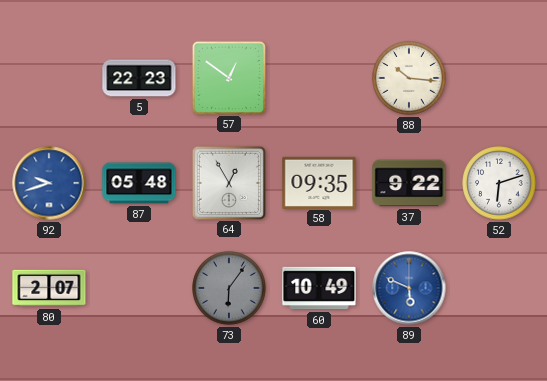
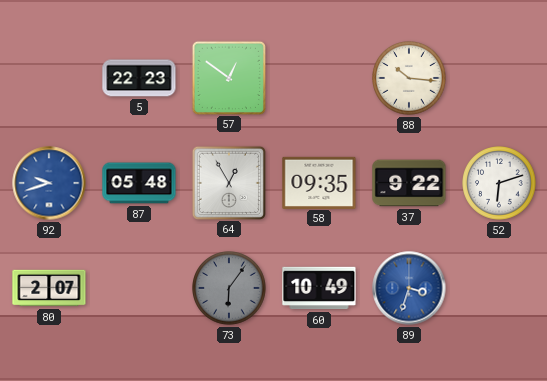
89: 5:49 -> 3:33
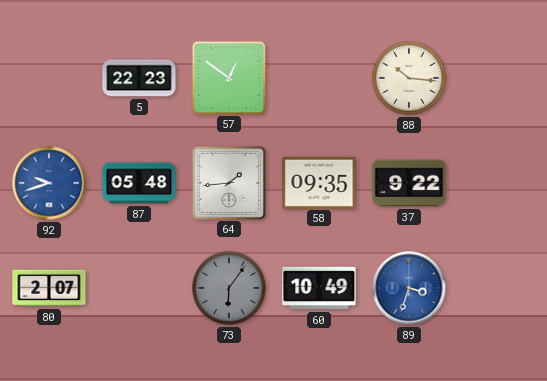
64: 12:55 -> 1:44
52: 6:12 -> none
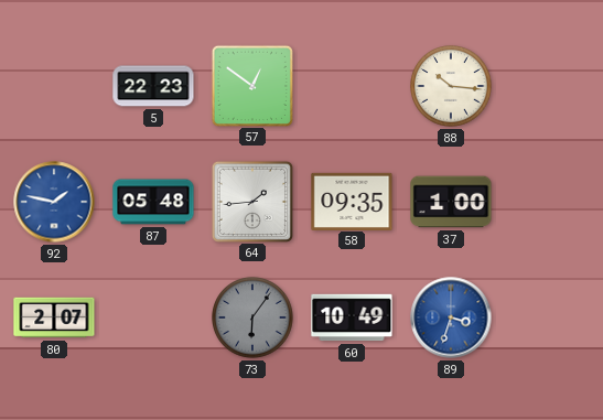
92: 9:42 -> 1:47
37: 9:22 -> 1:00
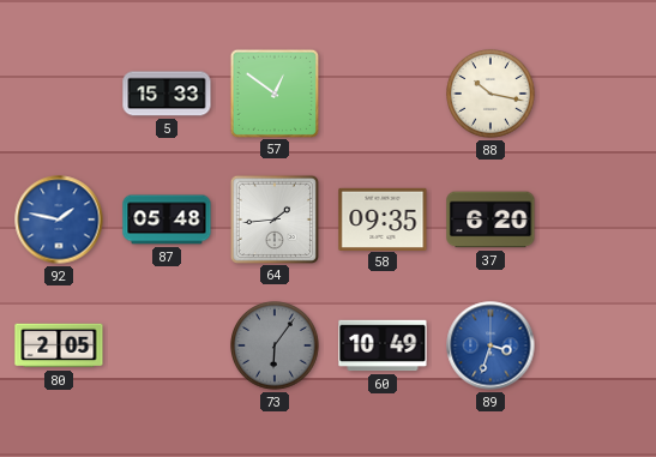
5: 22:23 -> 15:33
88: 10:16 -> 10:17
37: 1:00 -> 6:20
80: 2:07 -> 2:05
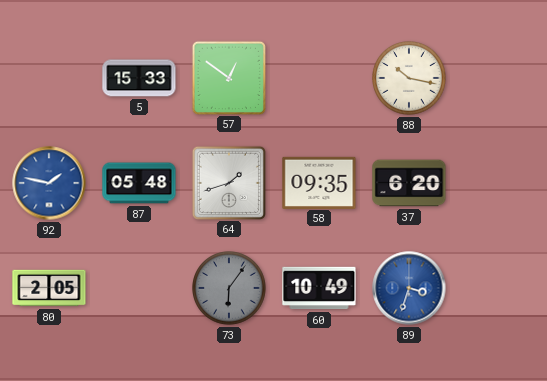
64: 1:44 -> 1:42
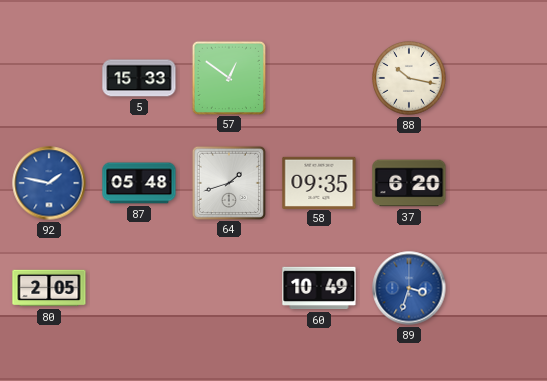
73: 6:06 -> none
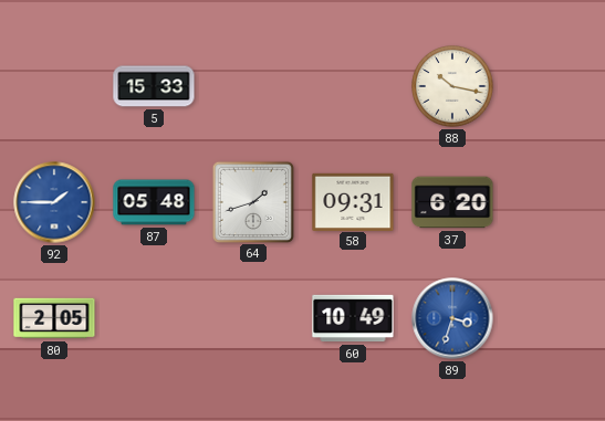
57: 12:51 -> none
92: 1:47 -> 1:45
58: 09:35 -> 09:31
